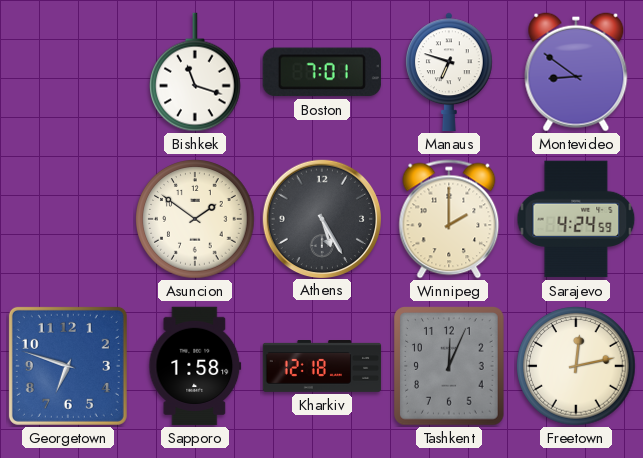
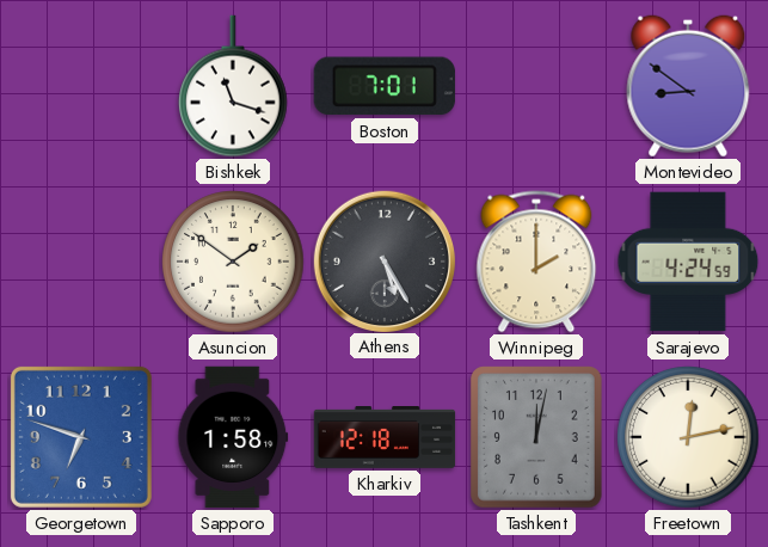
Manaus: 6:48 -> none
Tashkent: 12:04 -> 12:02
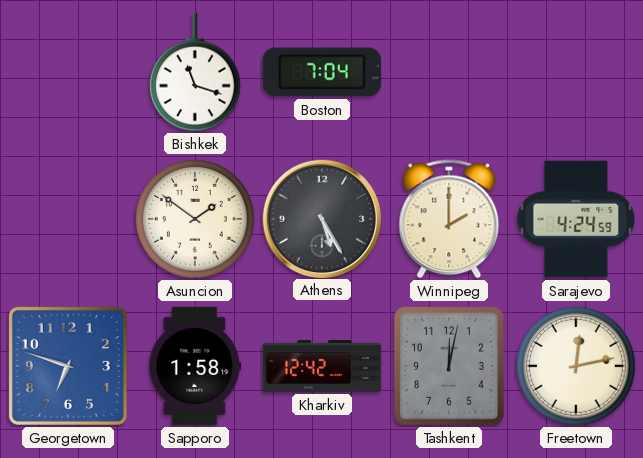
Boston: 7:01 -> 7:04
Montevideo: 8:51 -> none
Kharkiv: 12:18 -> 12:42
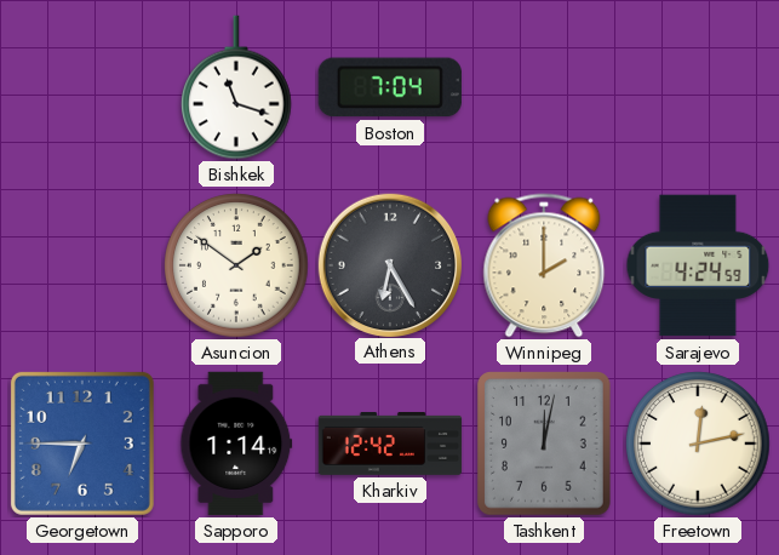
Athens: 5:25 -> 6:25
Georgetown: 6:48 -> 6:45
Sapporo: 1:58 -> 1:14
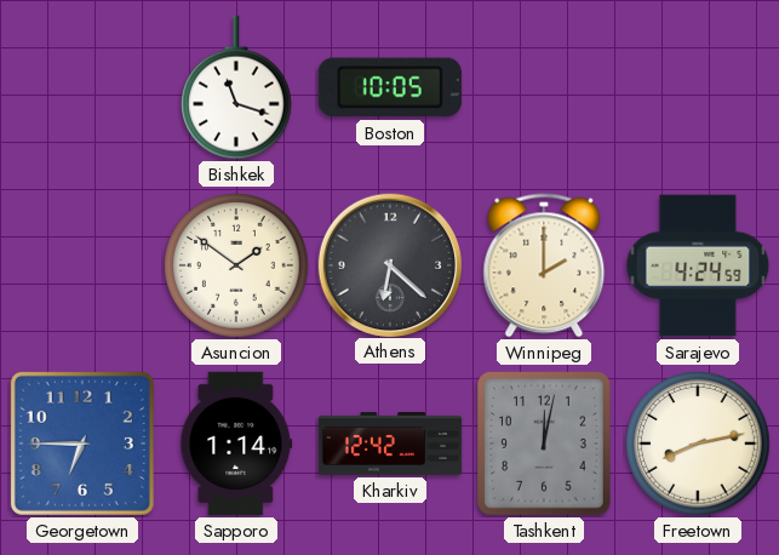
Boston: 7:04 -> 10:05
Athens: 6:25 -> 6:22
Freetown: 12:13 -> 8:13
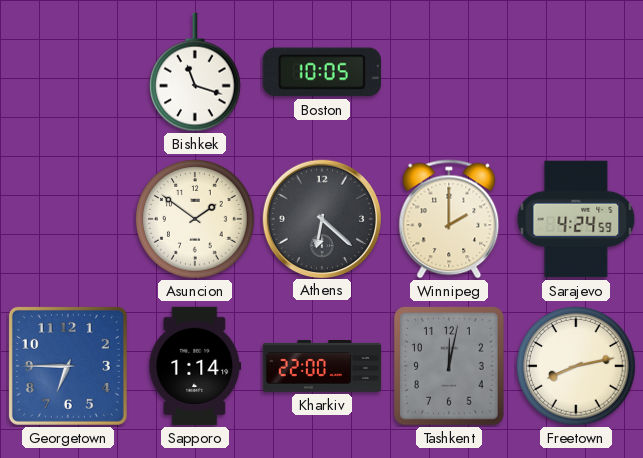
Kharkiv: 12:42 -> 22:00
